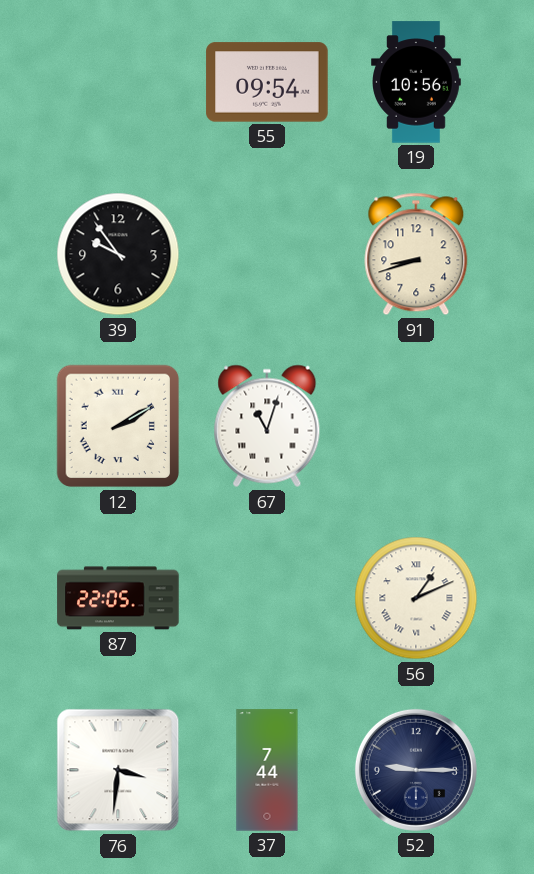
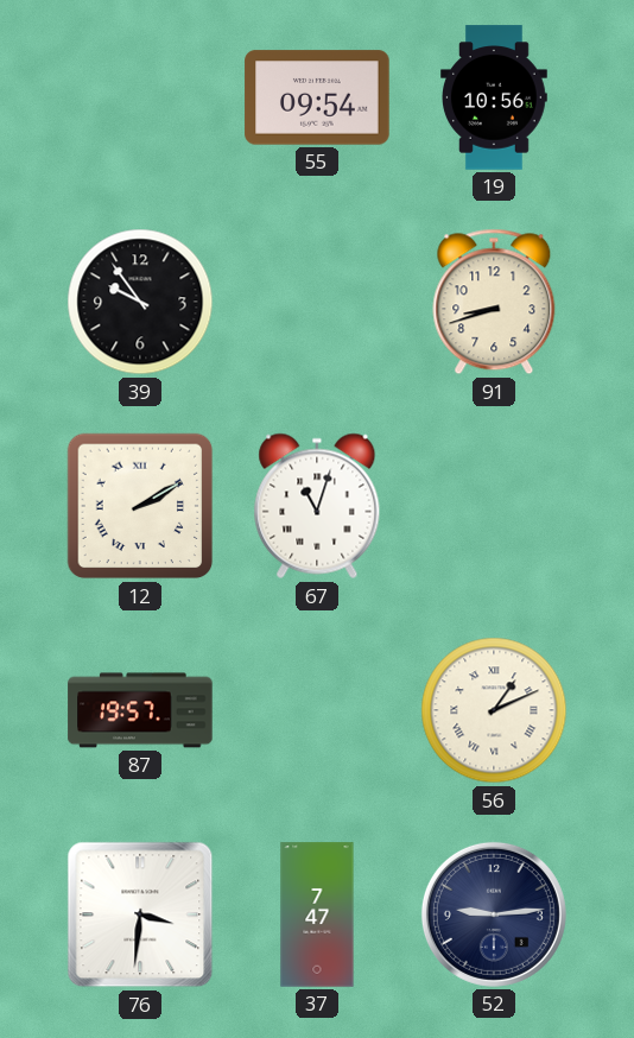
87: 22:05 -> 19:57
37: 7:44 -> 7:47
52: 9:15 -> 9:14
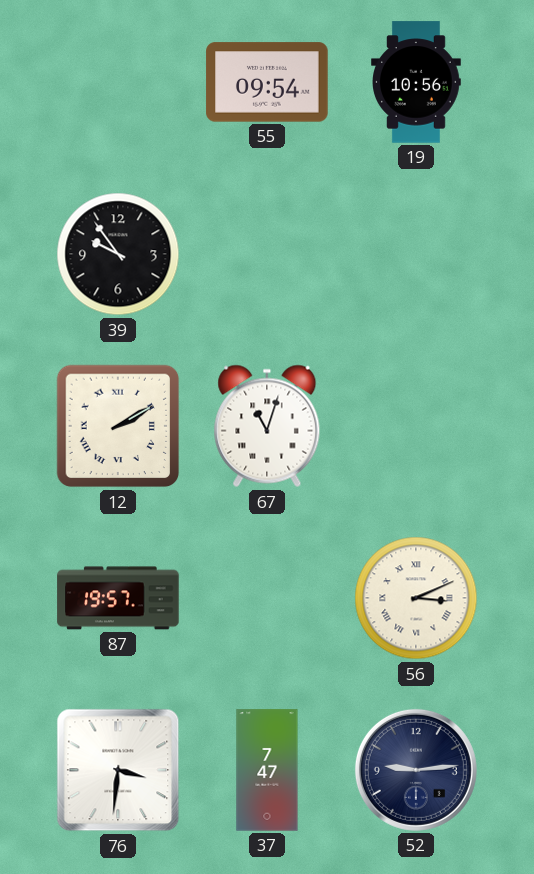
91: 8:42 -> none
56: 1:11 -> 3:11
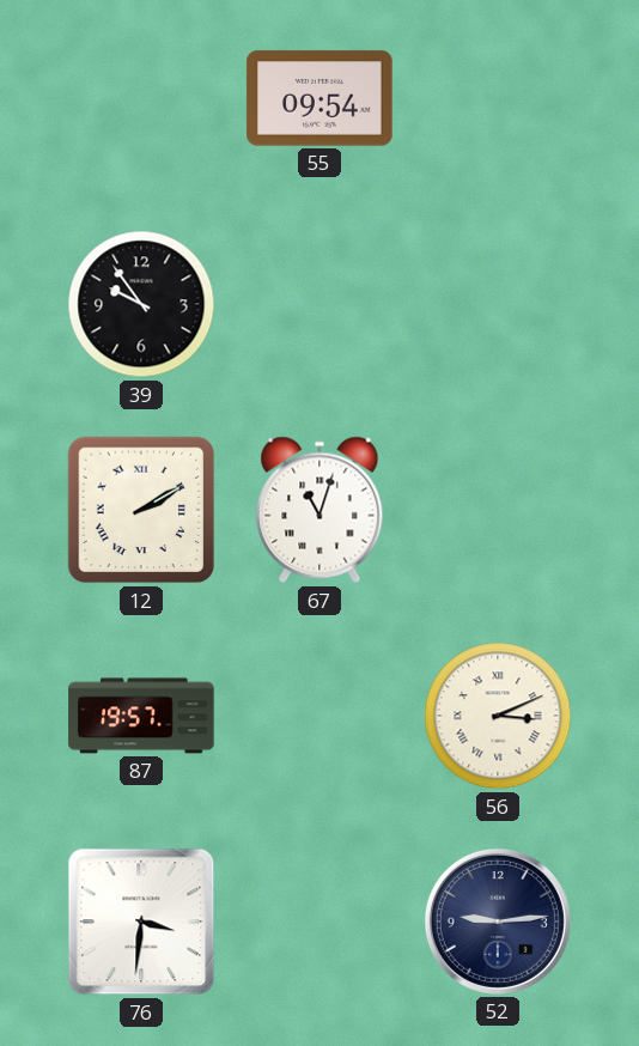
19: 10:56 -> none
37: 7:47 -> none
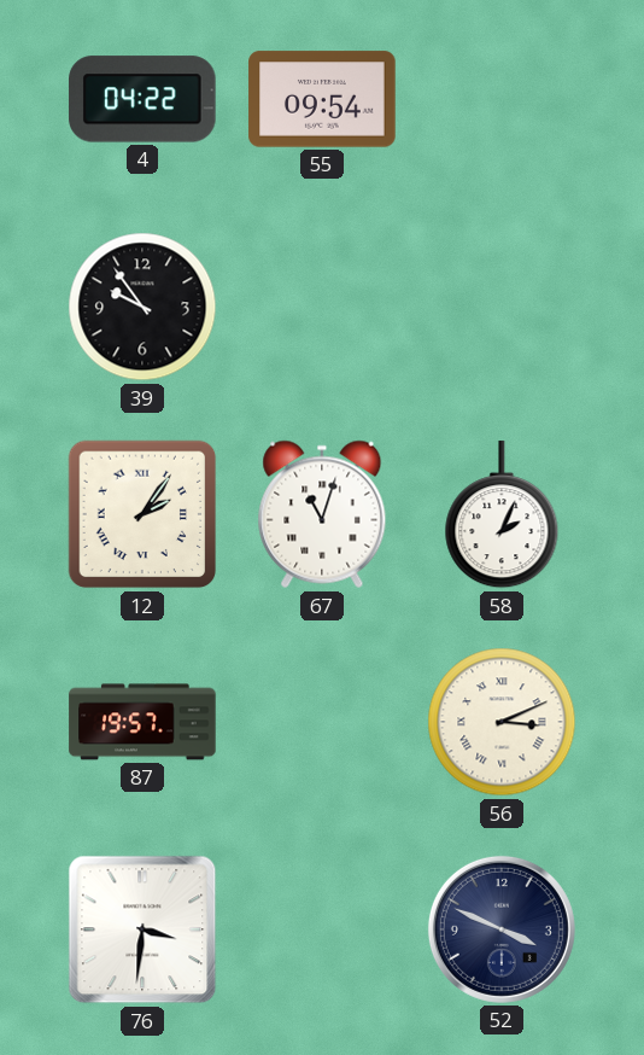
4: none -> 04:22
12: 2:10 -> 2:06
58: none -> 2:04
52: 9:14 -> 3:49
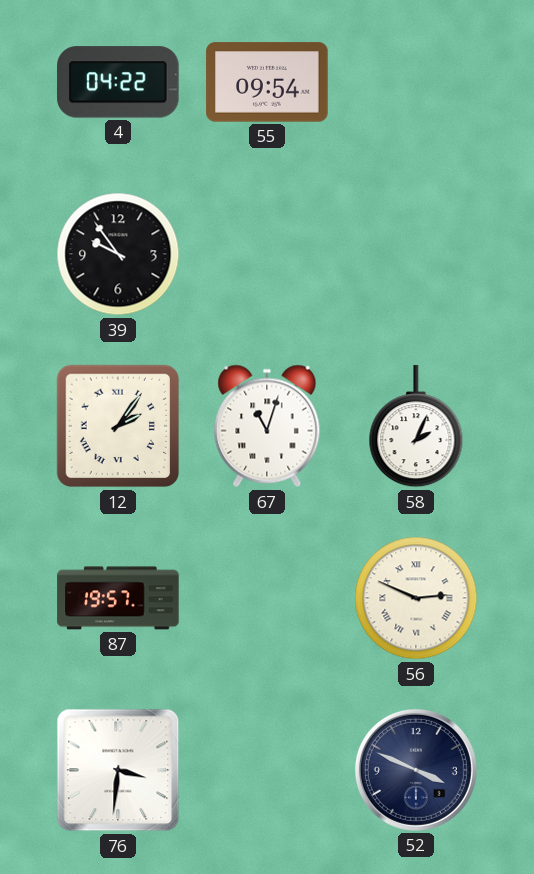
56: 3:11 -> 2:49
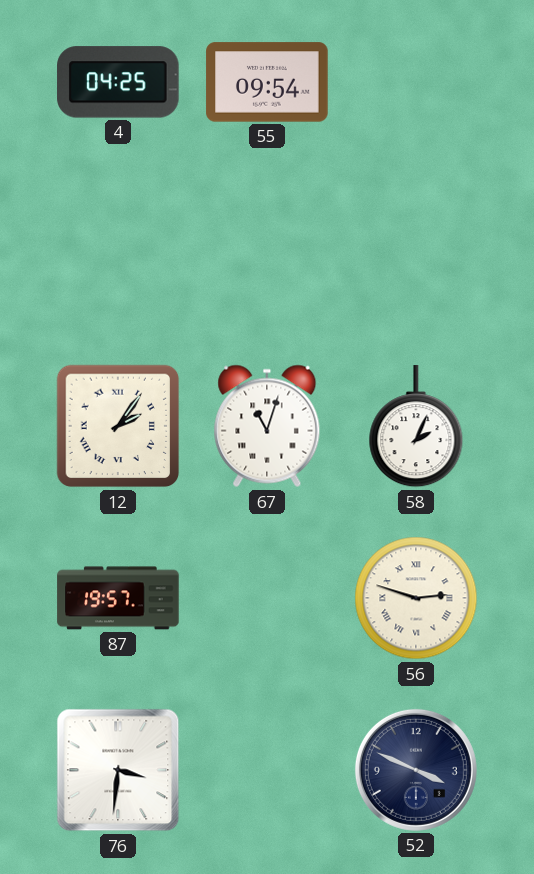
4: 04:22 -> 04:25
39: 9:54 -> none
56: 2:49 -> 2:48
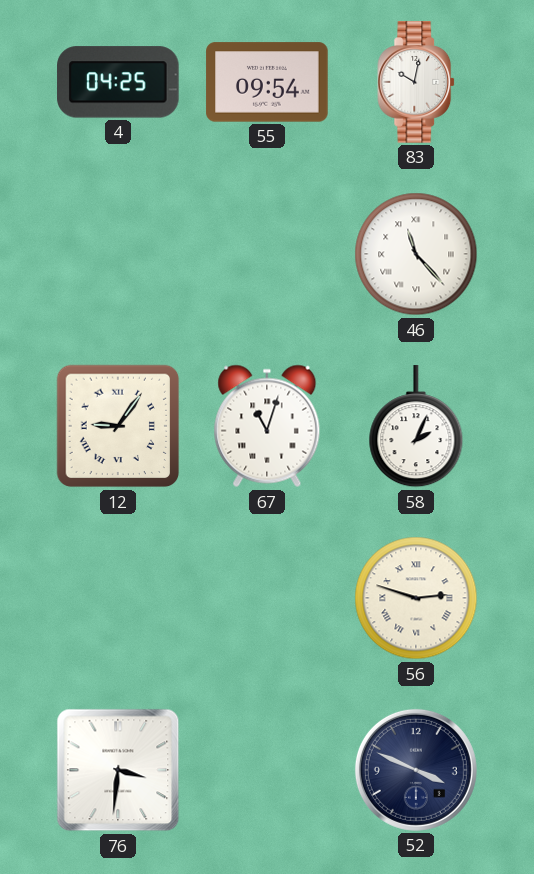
83: none -> 10:02
46: none -> 11:23
12: 2:06 -> 9:06
87: 19:57 -> none
